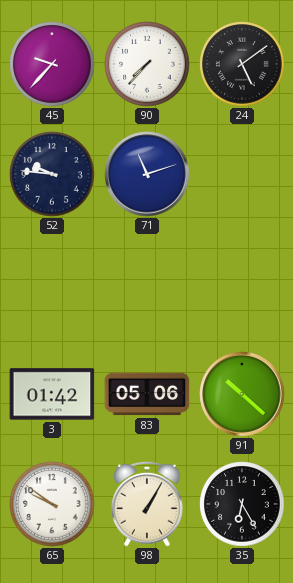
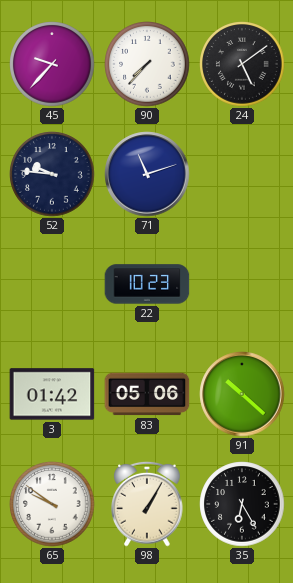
22: none -> 10:23
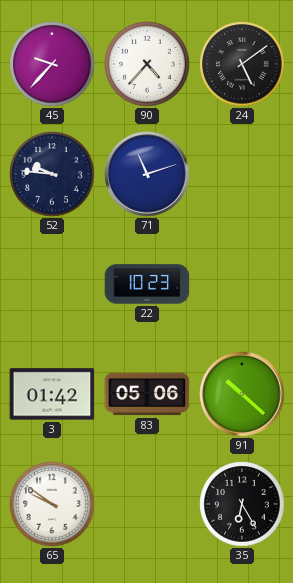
90: 7:37 -> 4:37
98: 1:05 -> none
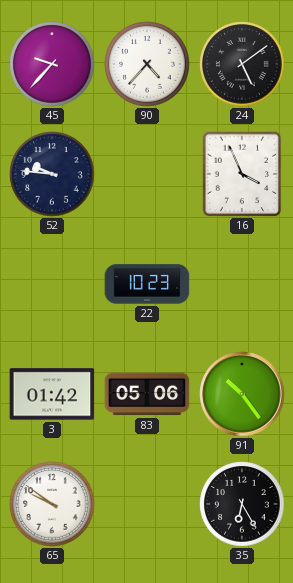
71: 11:12 -> none
16: none -> 3:56
91: 10:22 -> 10:24
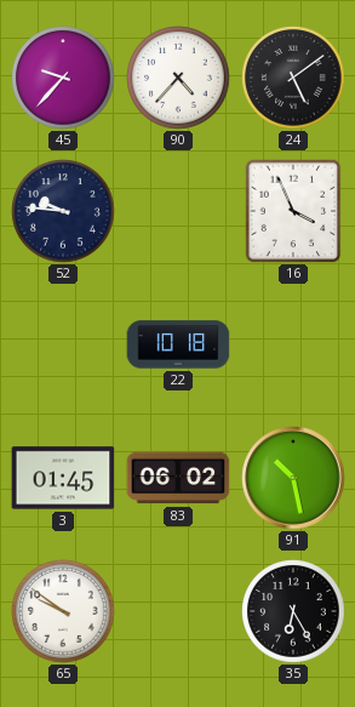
22: 10:23 -> 10:18
3: 01:42 -> 01:45
83: 05:06 -> 06:02
91: 10:24 -> 10:28
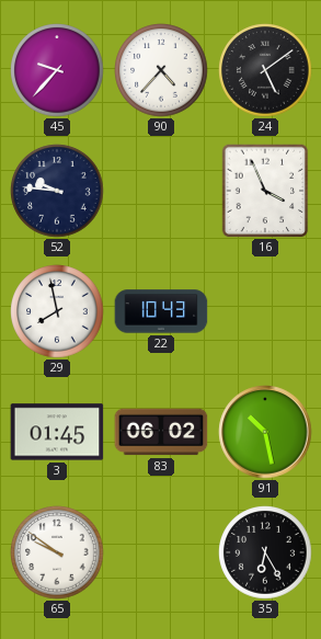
29: none -> 7:58
22: 10:18 -> 10:43
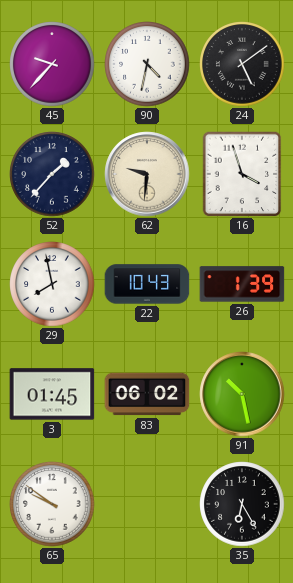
90: 4:37 -> 4:32
52: 9:46 -> 1:37
62: none -> 9:31
16: 3:56 -> 3:57
26: none -> 1:39
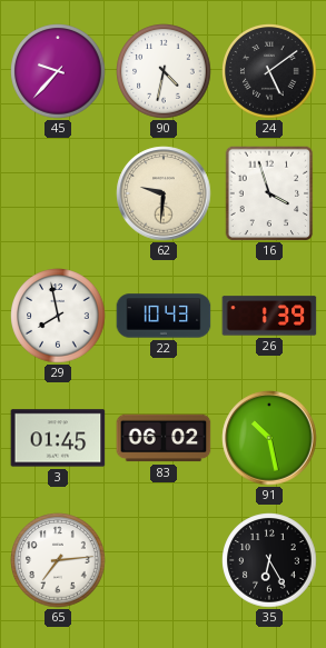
52: 1:37 -> none
65: 9:51 -> 7:14
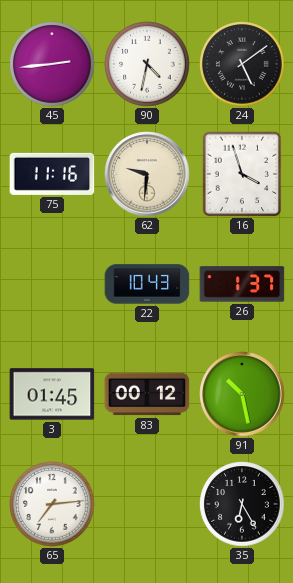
45: 9:37 -> 2:44
75: none -> 11:16
29: 7:58 -> none
26: 1:39 -> 1:37
83: 06:02 -> 00:12
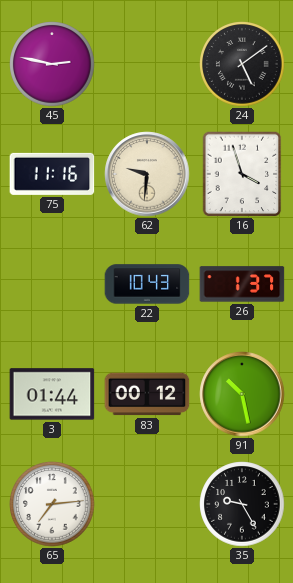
45: 2:44 -> 2:47
90: 4:32 -> none
3: 01:45 -> 01:44
35: 6:25 -> 9:25
